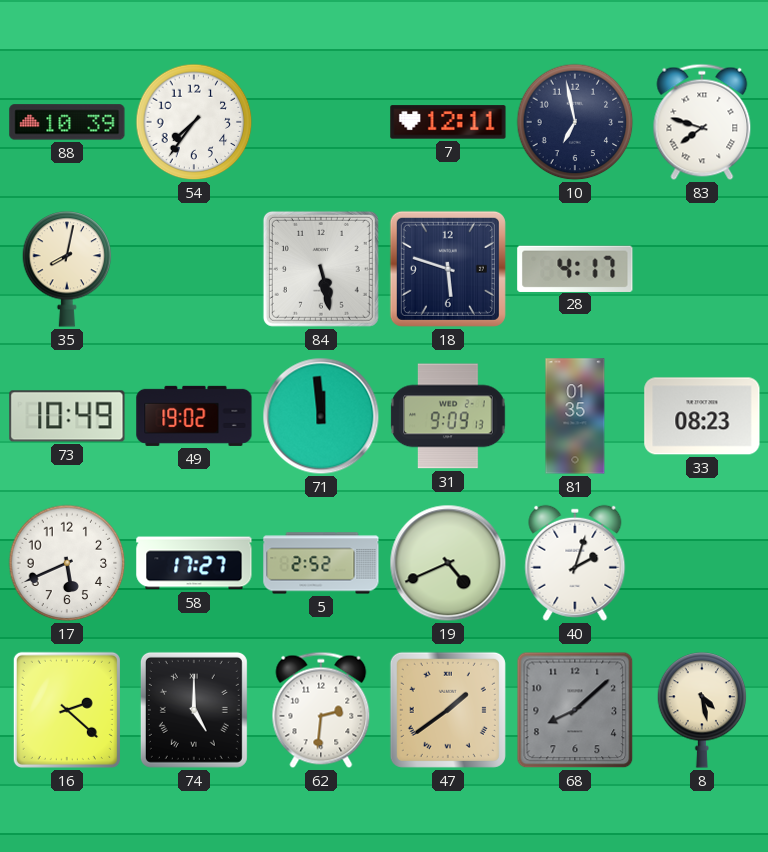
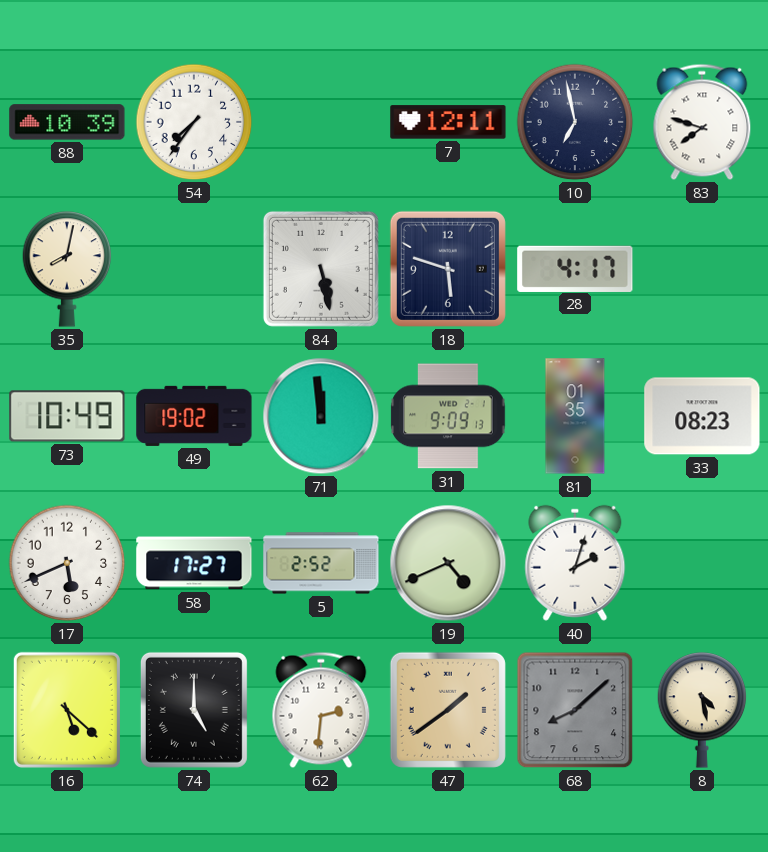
16: 2:22 -> 5:22
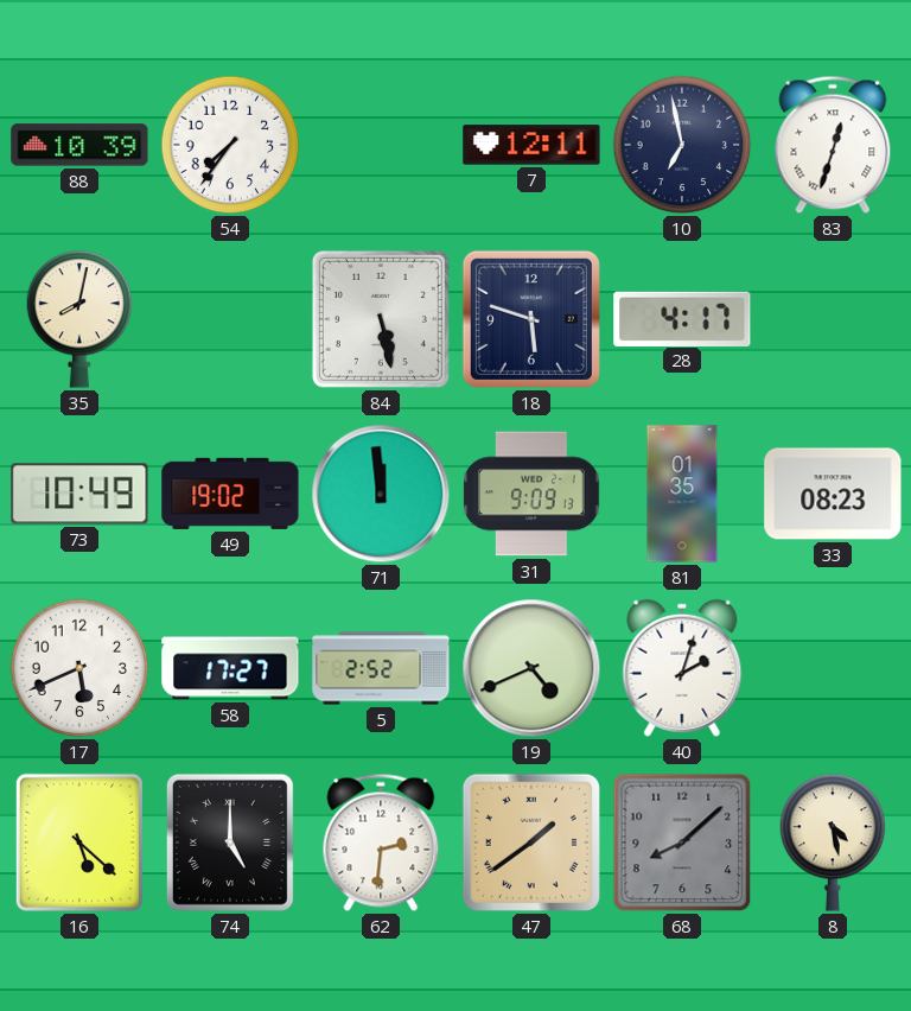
83: 7:48 -> 12:33
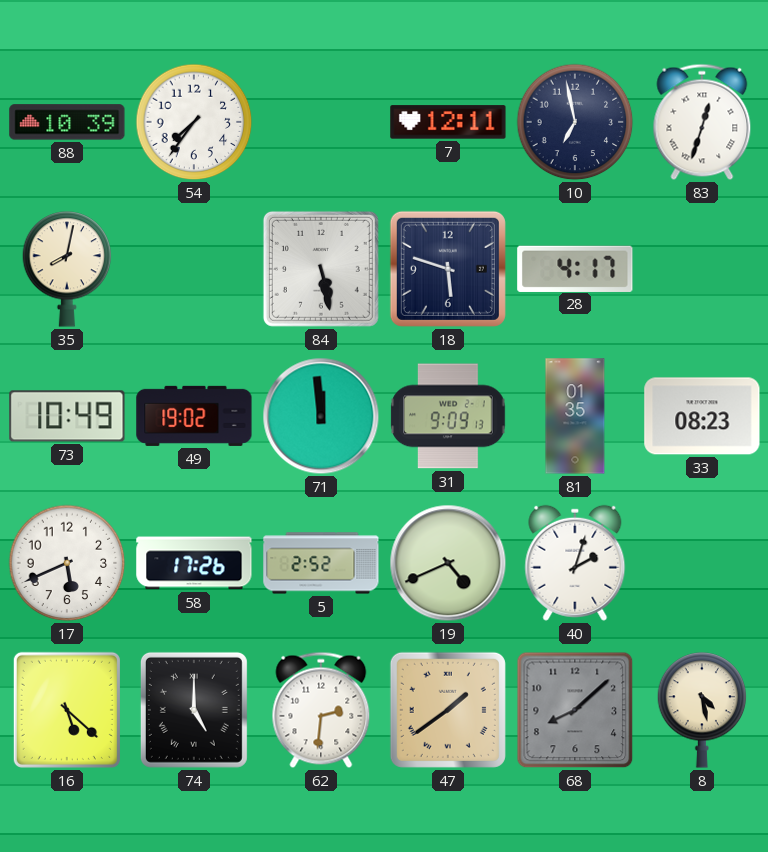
58: 17:27 -> 17:26
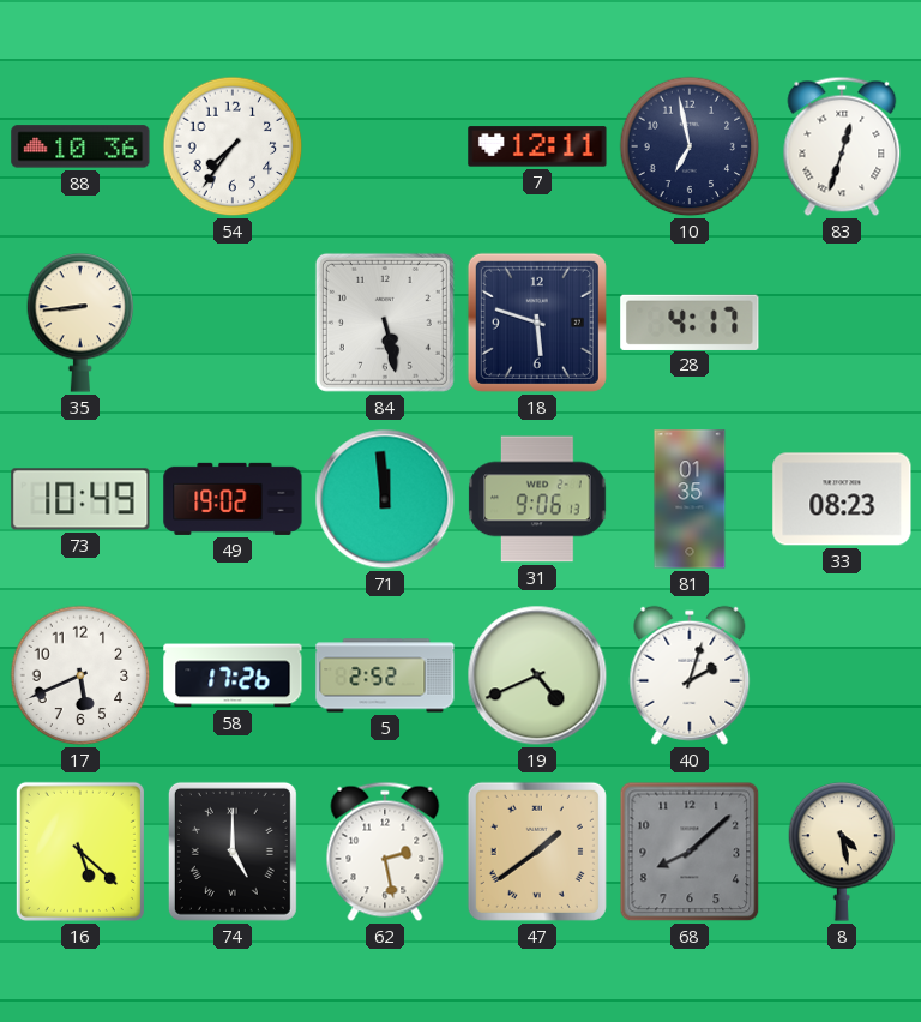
88: 10:39 -> 10:36
35: 8:02 -> 8:44
31: 9:09 -> 9:06
62: 2:31 -> 2:28
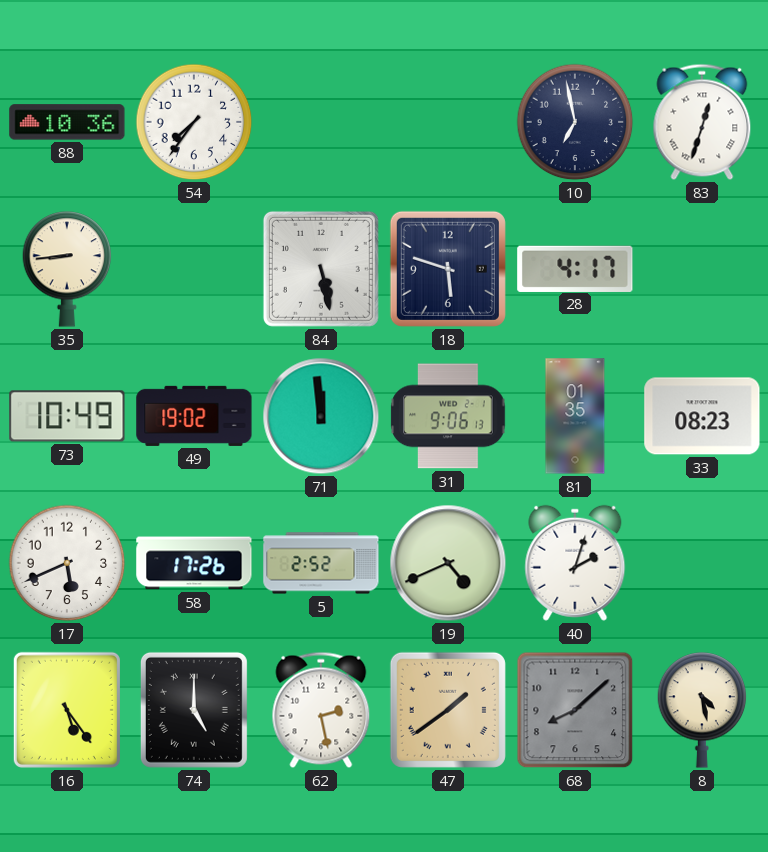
7: 12:11 -> none
16: 5:22 -> 5:24
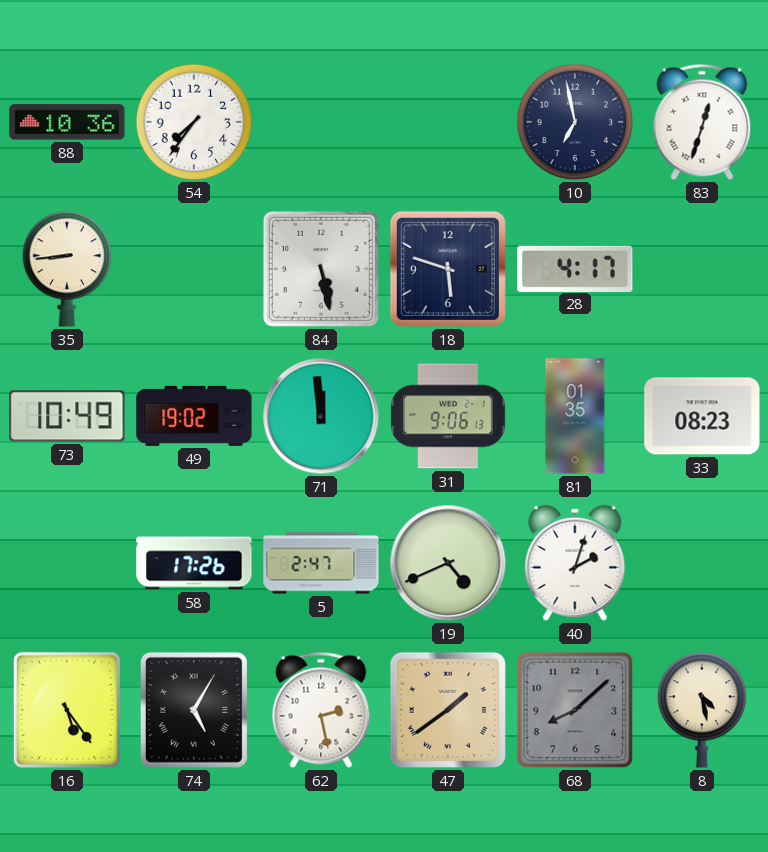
17: 5:41 -> none
5: 2:52 -> 2:47
74: 5:00 -> 5:05
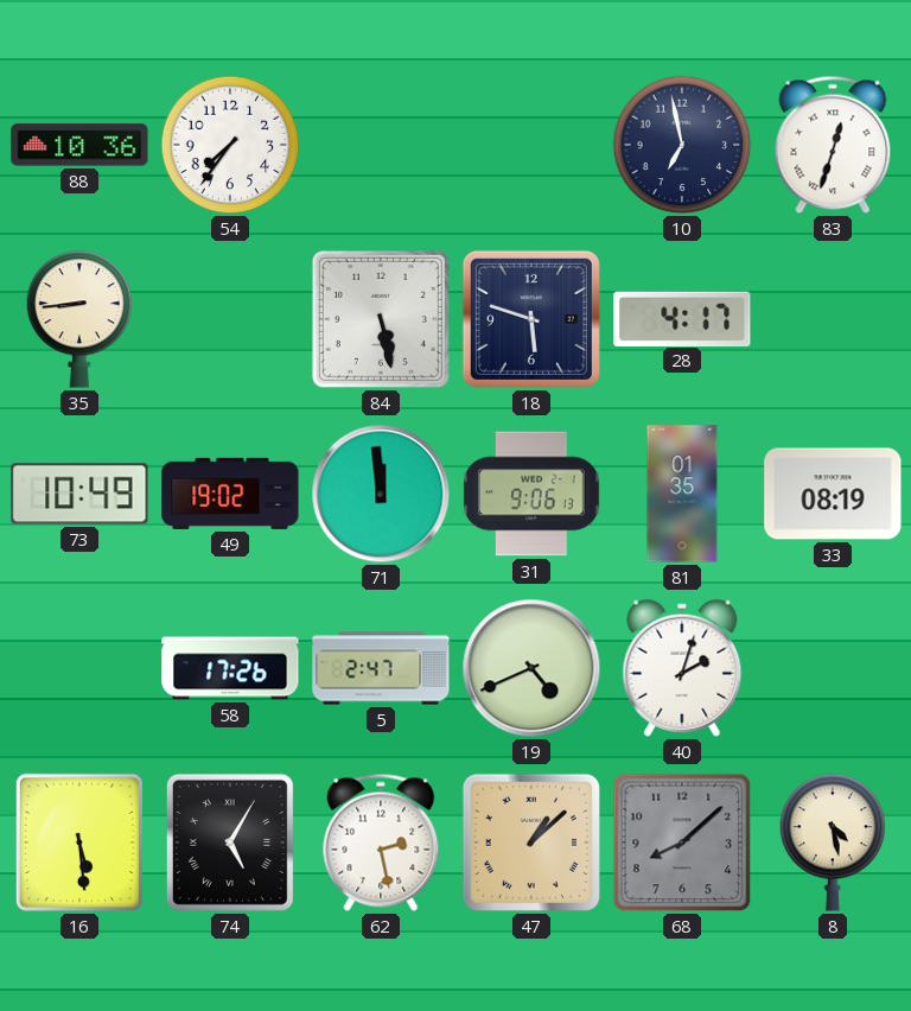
33: 08:23 -> 08:19
16: 5:24 -> 5:29
47: 1:39 -> 1:08
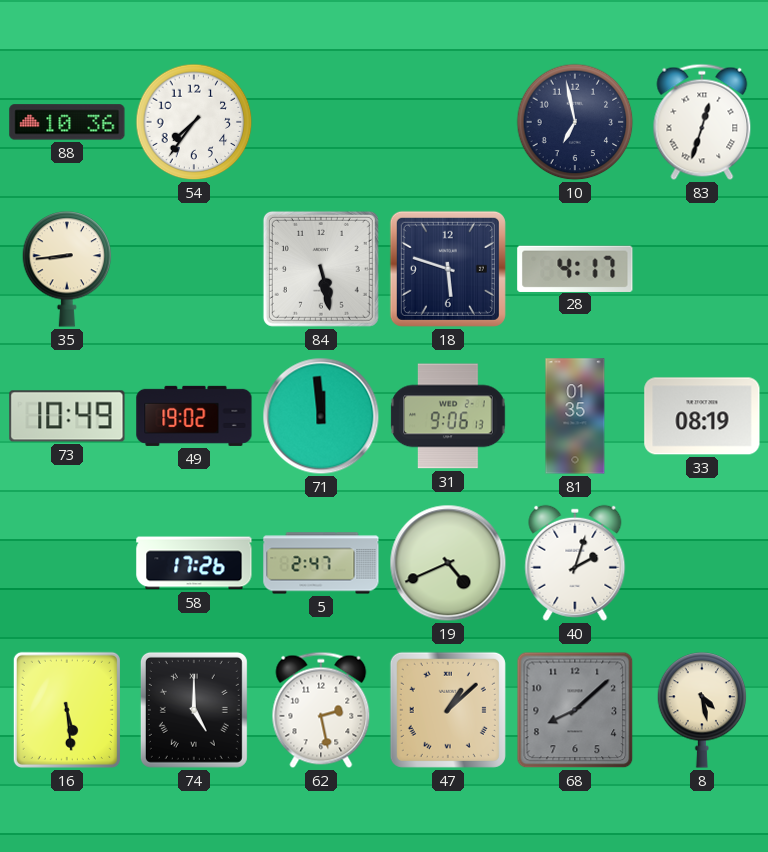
74: 5:05 -> 5:00
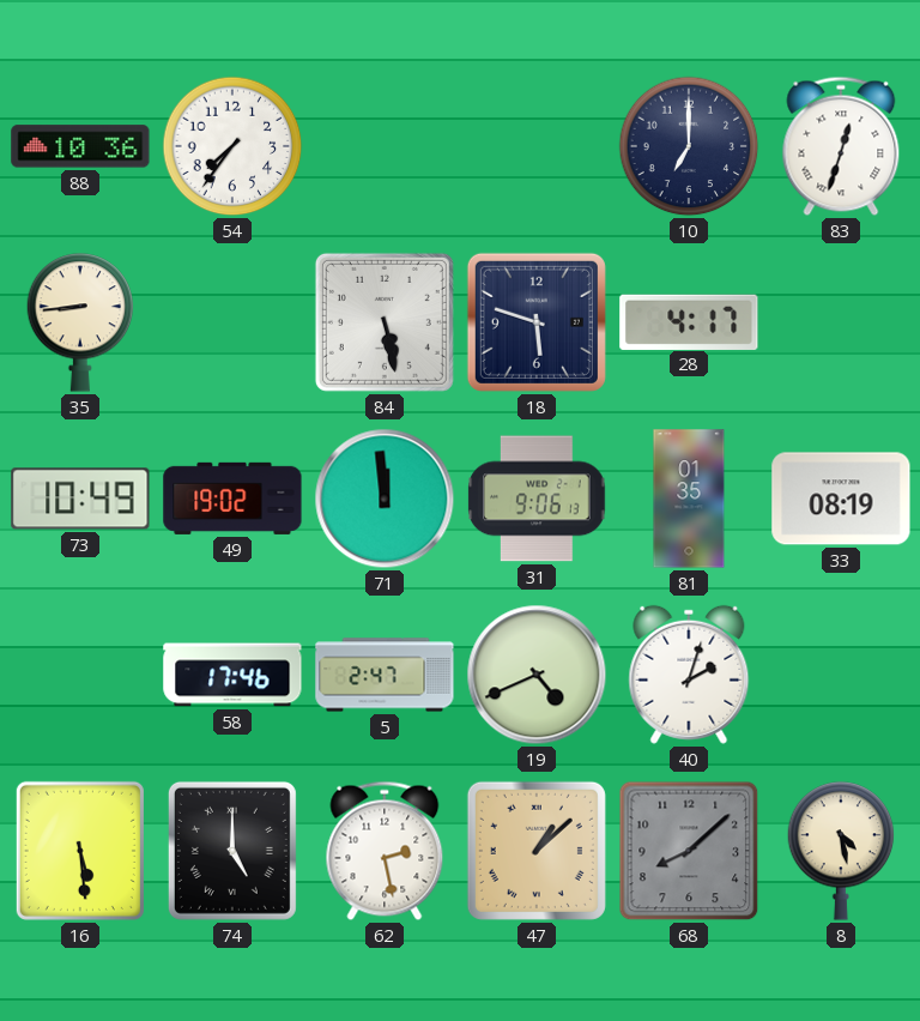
10: 6:58 -> 7:00
58: 17:26 -> 17:46
